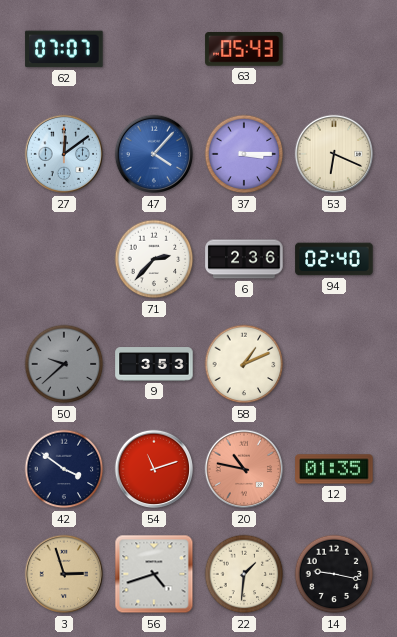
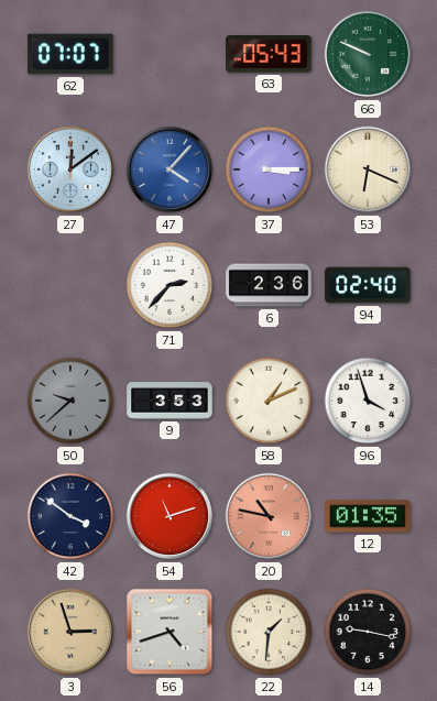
66: none -> 9:49
96: none -> 3:57
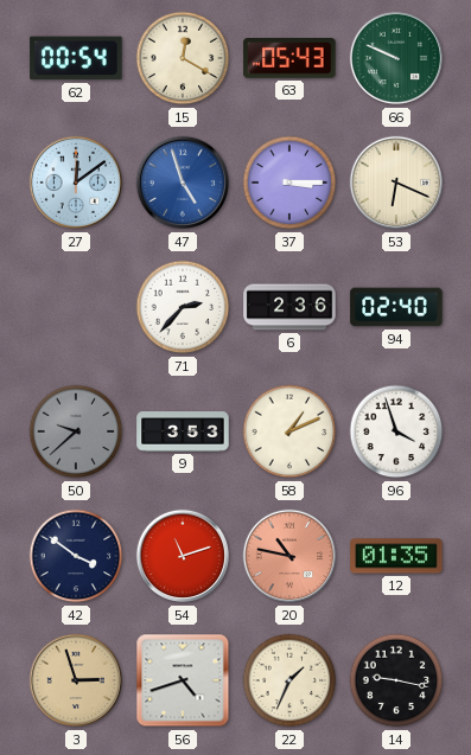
62: 07:07 -> 00:54
15: none -> 12:20
47: 4:07 -> 4:57
22: 1:31 -> 1:34
